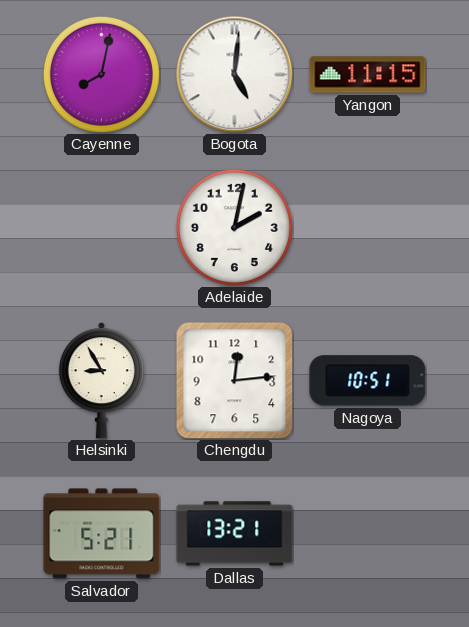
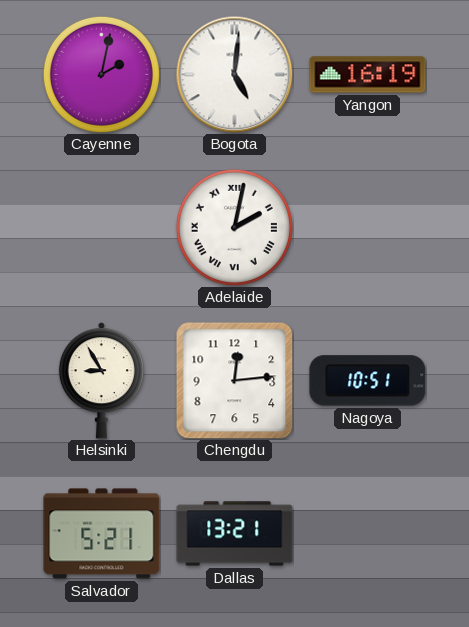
Cayenne: 8:02 -> 2:02
Yangon: 11:15 -> 16:19
Adelaide numerals: Arabic -> Roman
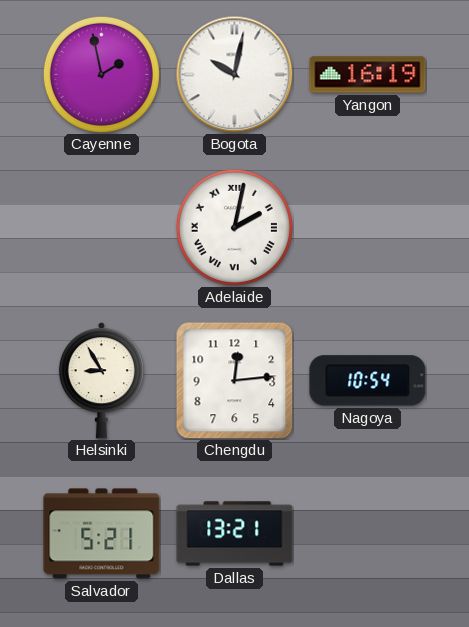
Cayenne: 2:02 -> 1:58
Bogota: 5:01 -> 10:02
Nagoya: 10:51 -> 10:54
